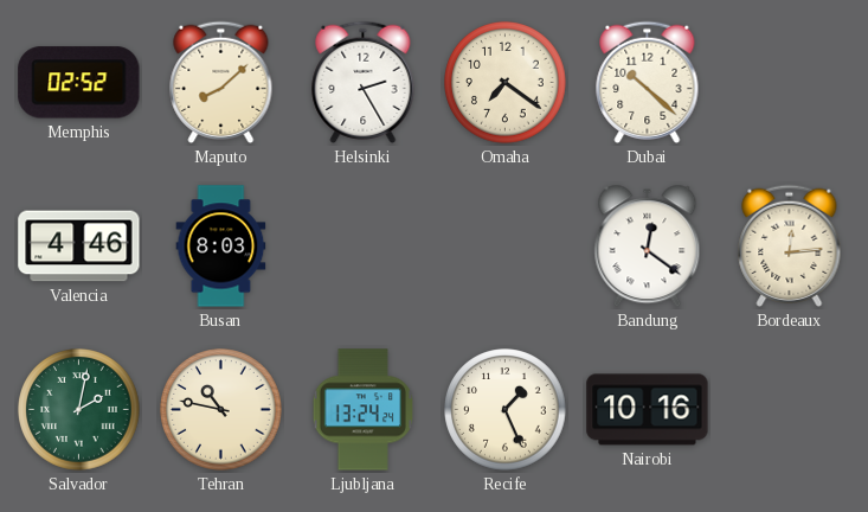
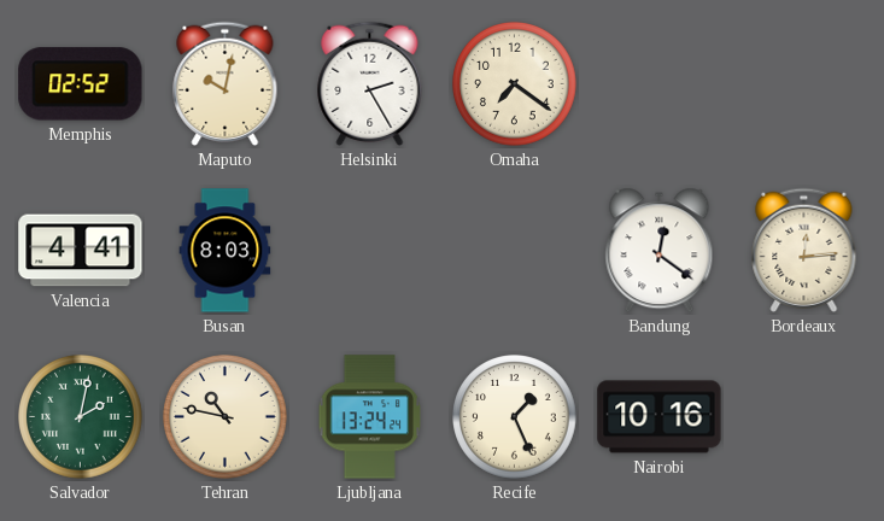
Maputo: 8:08 -> 10:02
Dubai: 10:22 -> none
Valencia: 4:46 -> 4:41
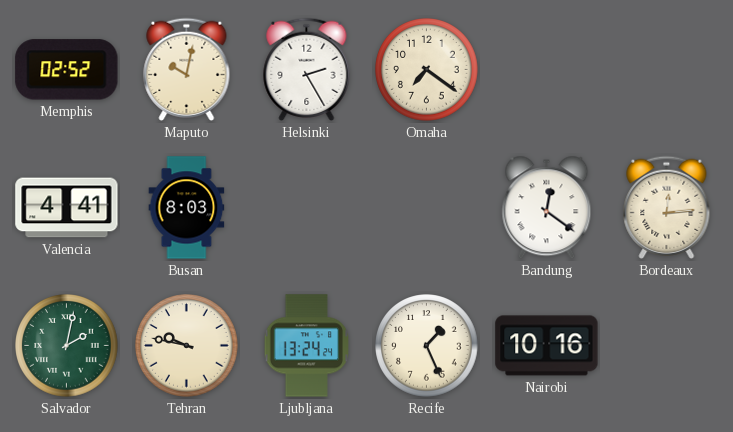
Tehran: 10:47 -> 9:47
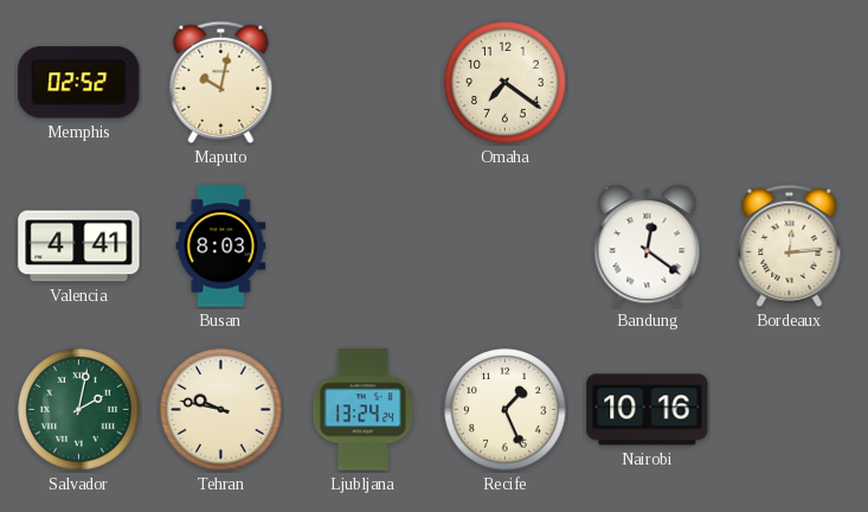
Helsinki: 2:25 -> none
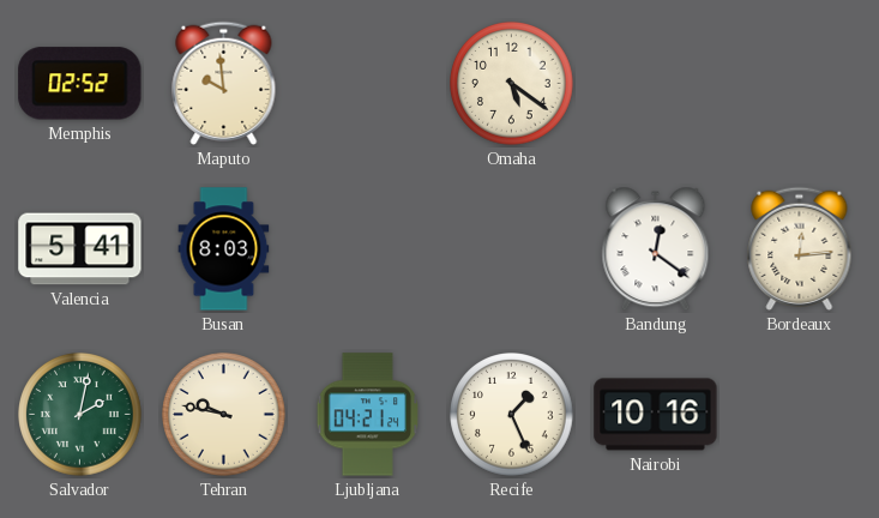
Maputo: 10:02 -> 9:59
Omaha: 7:21 -> 5:21
Valencia: 4:41 -> 5:41
Ljubljana: 13:24 -> 04:21
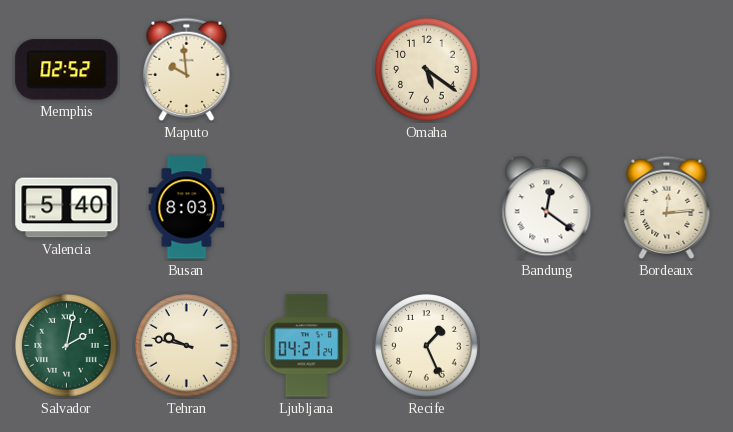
Valencia: 5:41 -> 5:40
Nairobi: 10:16 -> none
